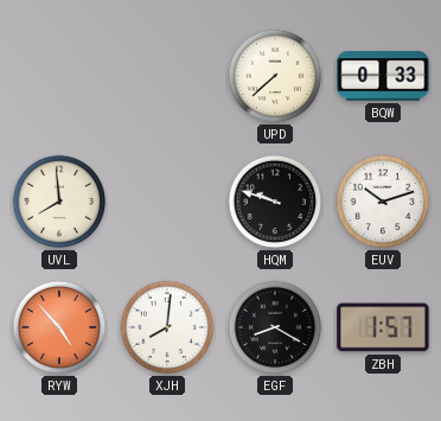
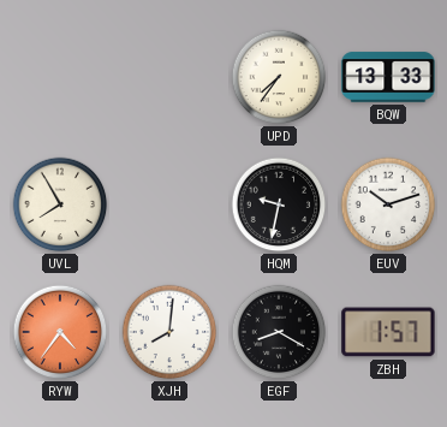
UPD: 7:38 -> 7:36
BQW: 0:33 -> 13:33
UVL: 7:59 -> 7:55
HQM: 9:48 -> 9:32
RYW: 4:53 -> 4:36
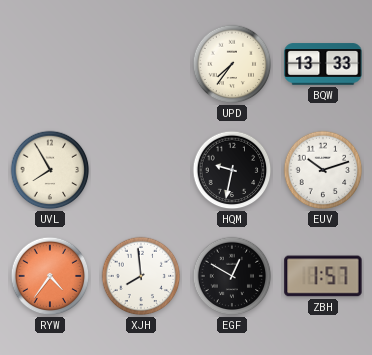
XJH: 8:01 -> 7:59
EGF: 8:20 -> 12:50
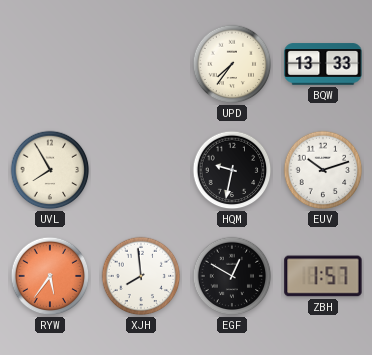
RYW: 4:36 -> 5:36
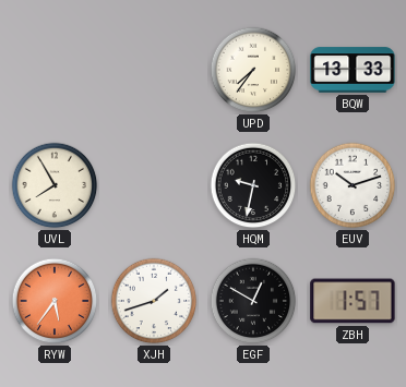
XJH: 7:59 -> 1:42
